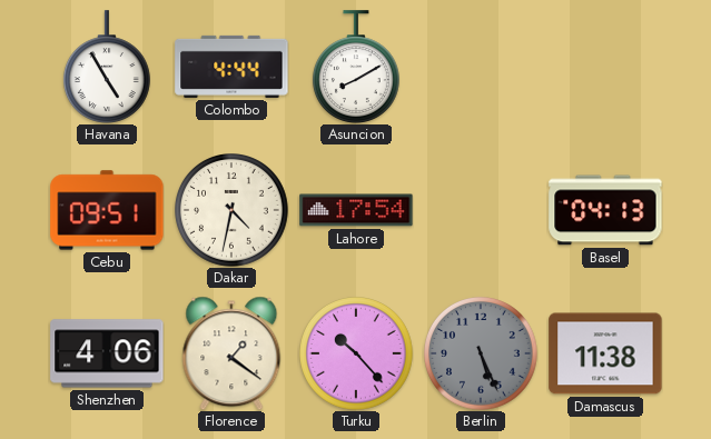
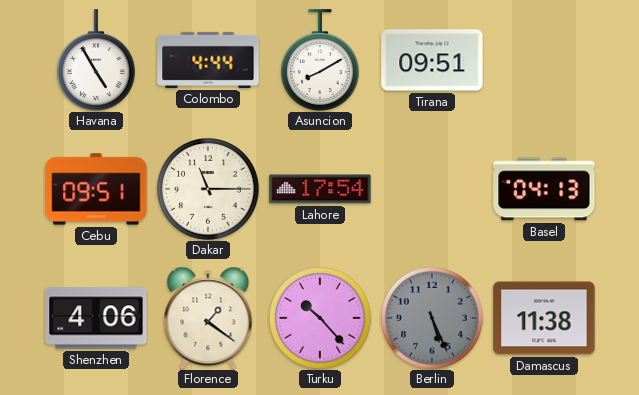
Tirana: none -> 09:51
Dakar: 4:32 -> 11:15
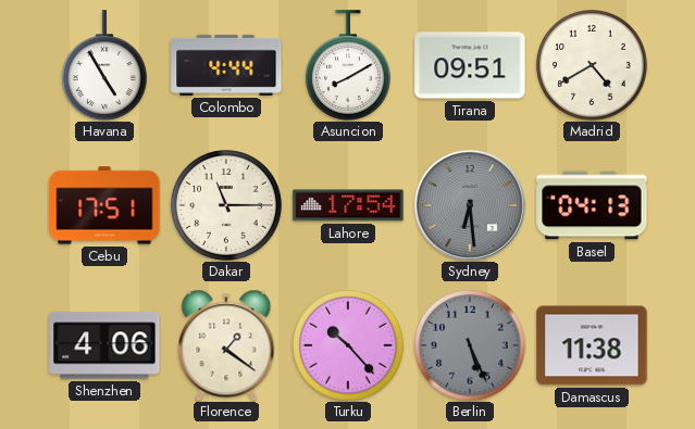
Madrid: none -> 4:40
Cebu: 09:51 -> 17:51
Sydney: none -> 6:29
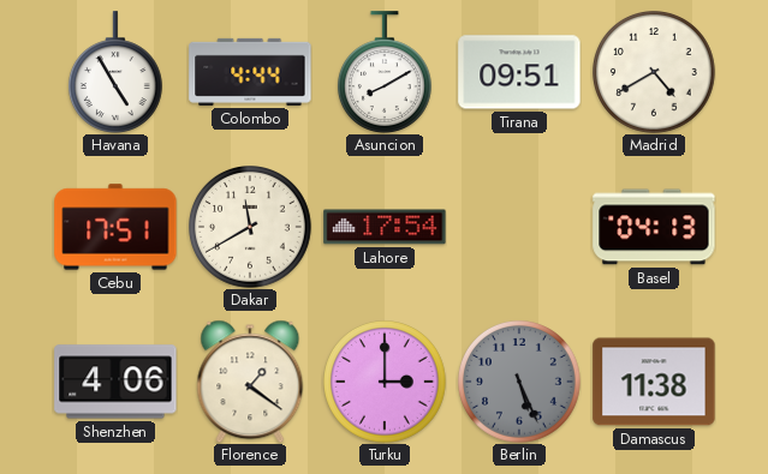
Dakar: 11:15 -> 11:40
Sydney: 6:29 -> none
Turku: 10:23 -> 3:00
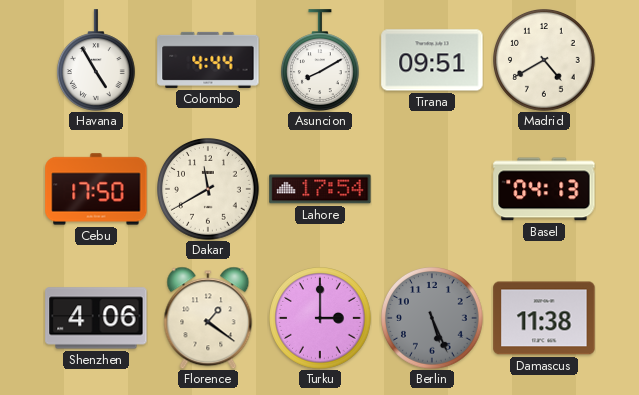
Cebu: 17:51 -> 17:50
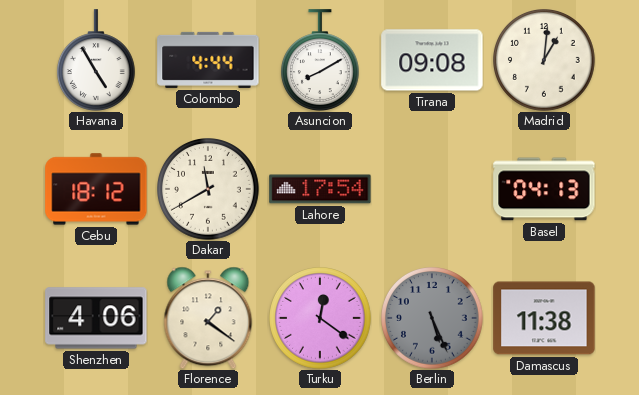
Tirana: 09:51 -> 09:08
Madrid: 4:40 -> 1:01
Cebu: 17:50 -> 18:12
Turku: 3:00 -> 12:21
